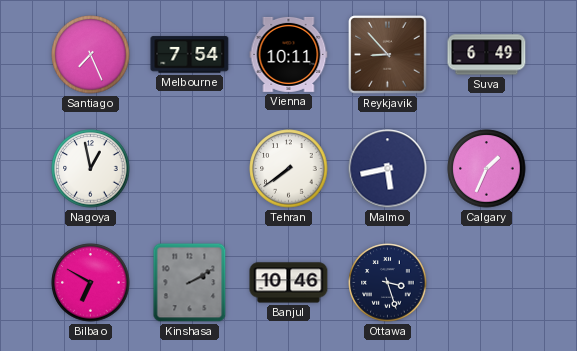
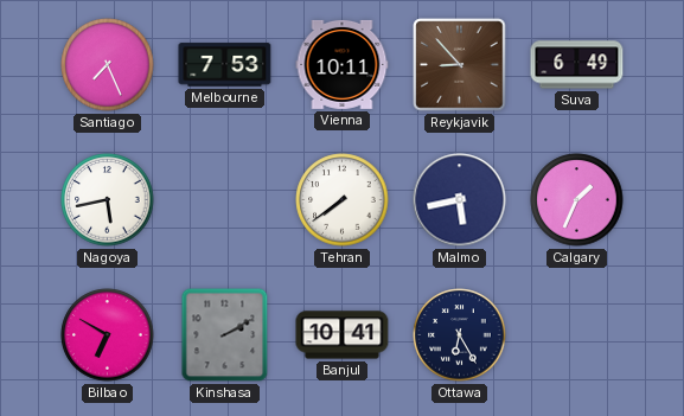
Melbourne: 7:54 -> 7:53
Nagoya: 12:58 -> 5:43
Banjul: 10:46 -> 10:41
Ottawa: 3:27 -> 6:25
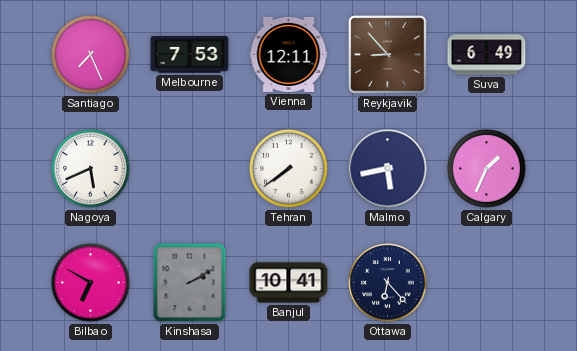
Vienna: 10:11 -> 12:11
Nagoya: 5:43 -> 5:41
Ottawa: 6:25 -> 6:23
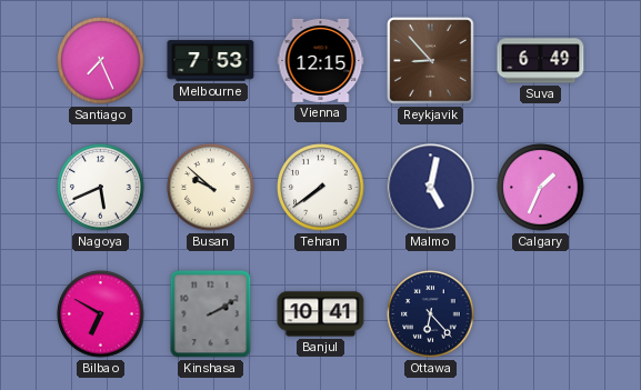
Vienna: 12:11 -> 12:15
Busan: none -> 9:52
Malmo: 5:43 -> 5:02
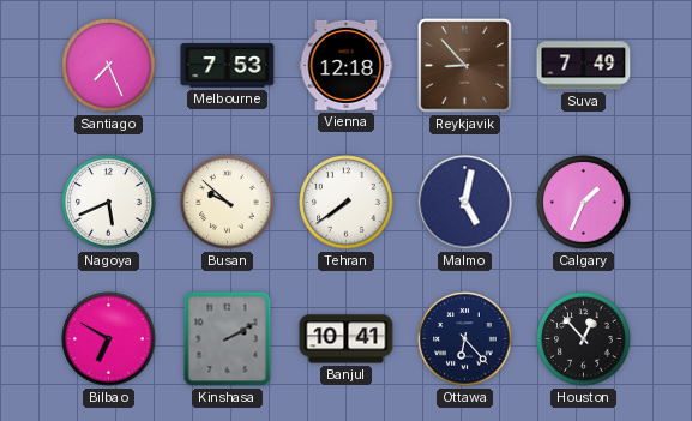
Vienna: 12:15 -> 12:18
Suva: 6:49 -> 7:49
Houston: none -> 12:53
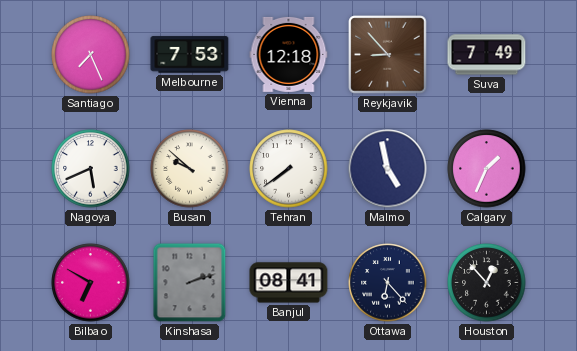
Malmo: 5:02 -> 4:58
Kinshasa: 2:10 -> 2:12
Banjul: 10:41 -> 08:41
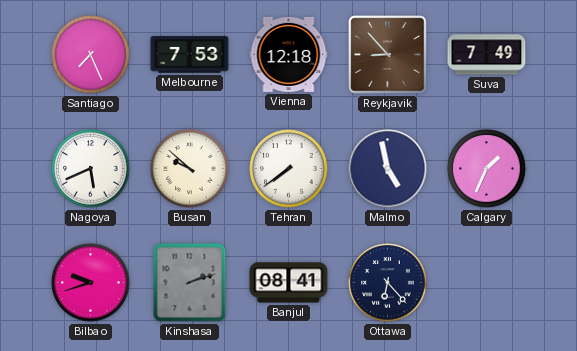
Bilbao: 6:50 -> 9:42
Houston: 12:53 -> none
